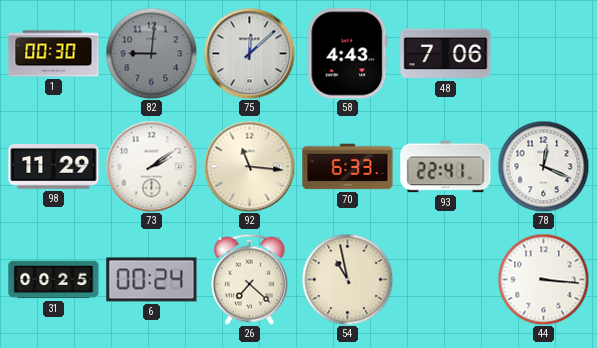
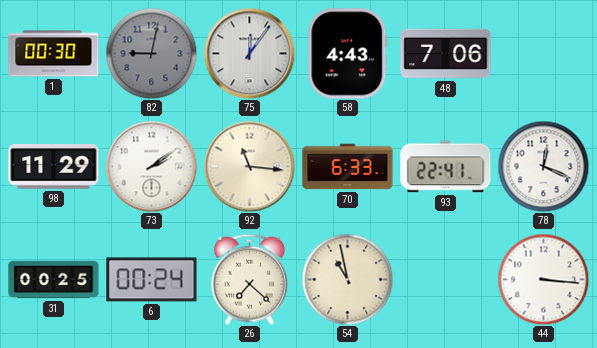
82: 9:01 -> 9:02
75: 12:08 -> 12:06
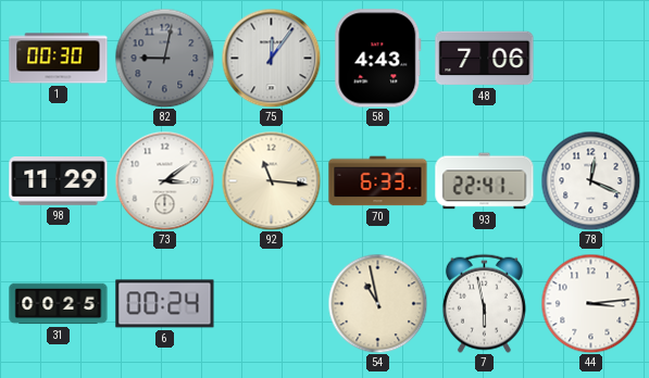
73: 2:09 -> 3:09
26: 7:22 -> none
7: none -> 5:58
44: 3:16 -> 3:14
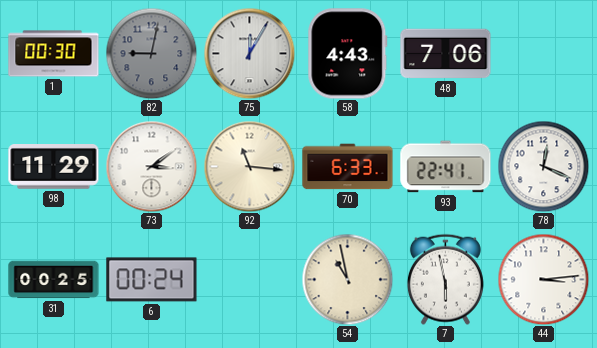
75: 12:06 -> 12:05
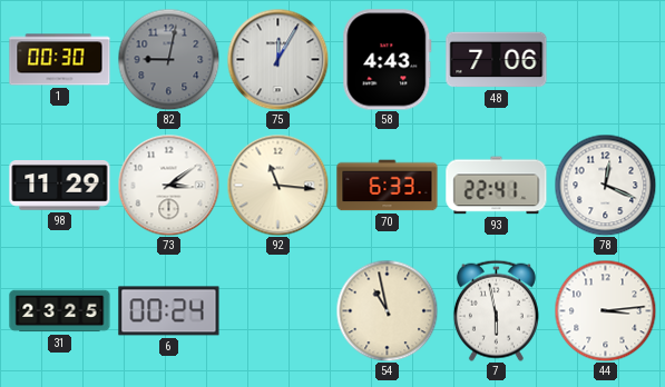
31: 00:25 -> 23:25
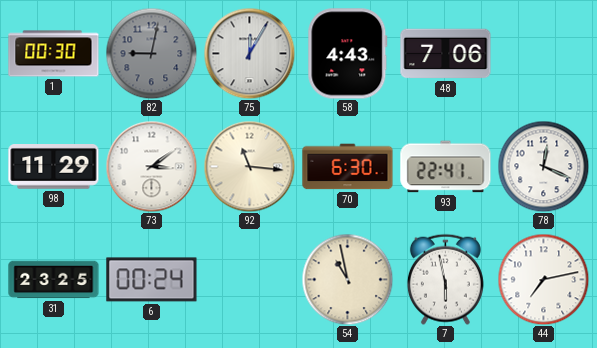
70: 6:33 -> 6:30
44: 3:14 -> 7:13
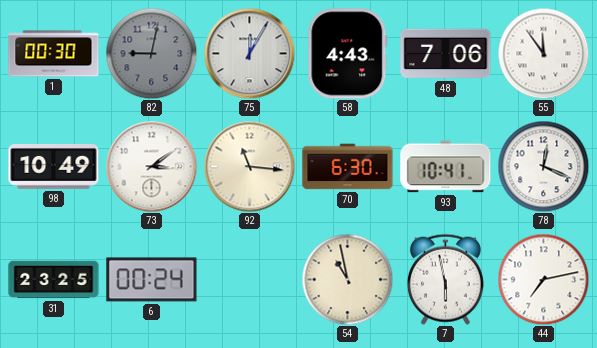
55: none -> 11:54
98: 11:29 -> 10:49
93: 22:41 -> 10:41
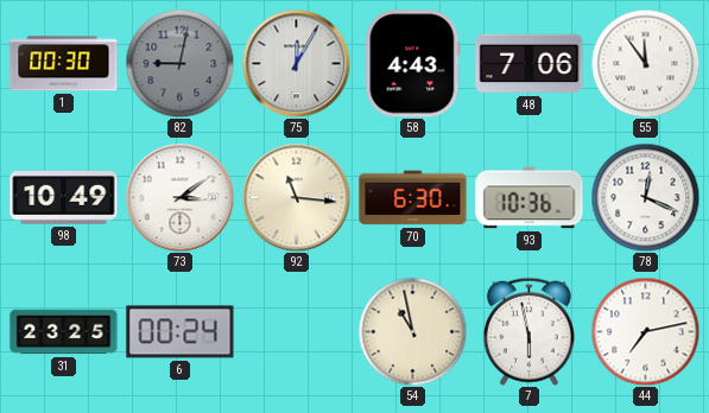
93: 10:41 -> 10:36
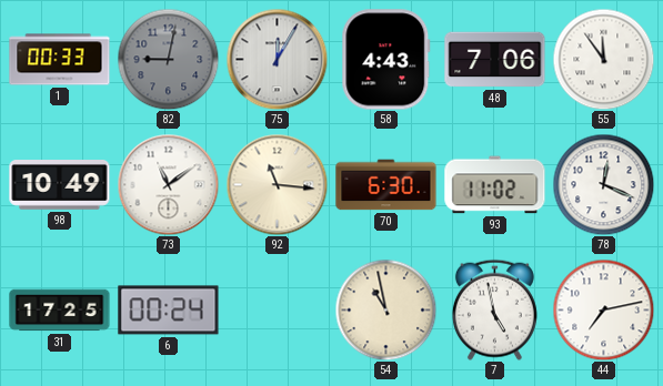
1: 00:30 -> 00:33
73: 3:09 -> 11:09
93: 10:36 -> 11:02
31: 23:25 -> 17:25
7: 5:58 -> 4:58
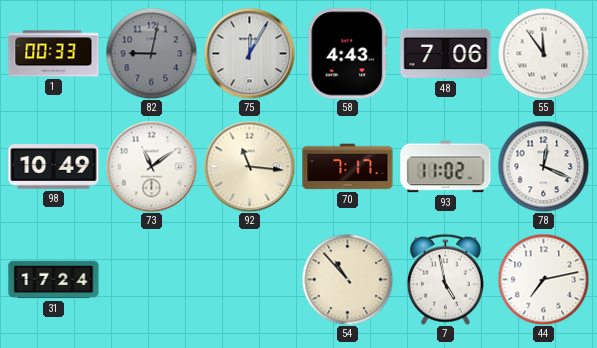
70: 6:30 -> 7:17
31: 17:25 -> 17:24
6: 00:24 -> none
54: 10:58 -> 10:53
